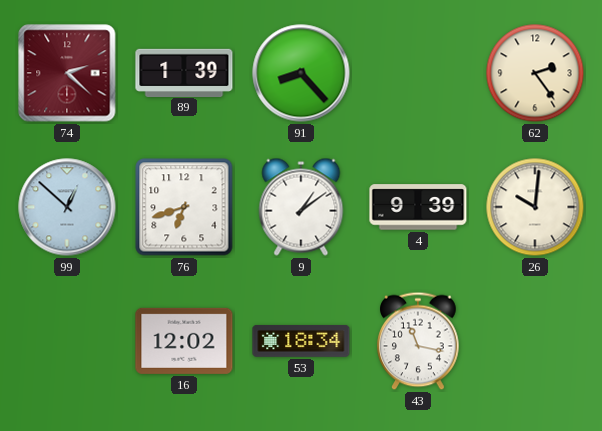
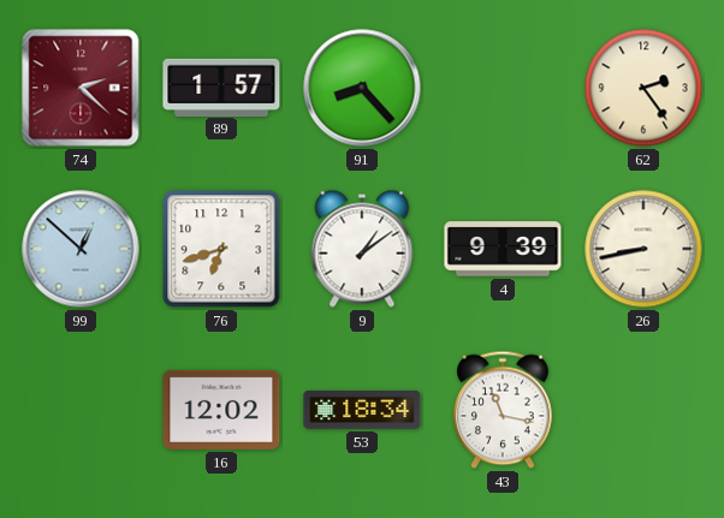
89: 1:39 -> 1:57
26: 10:01 -> 8:43
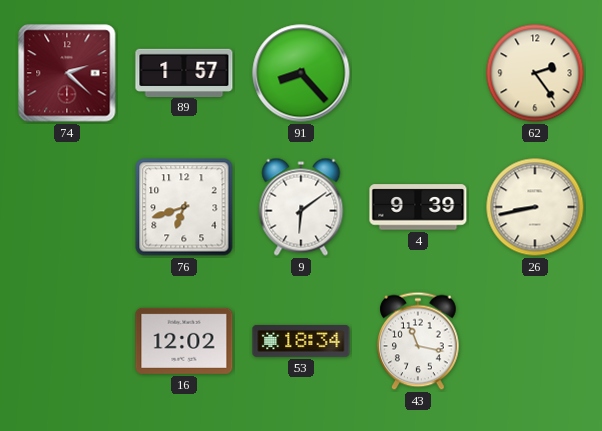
99: 12:52 -> none
9: 1:09 -> 6:09
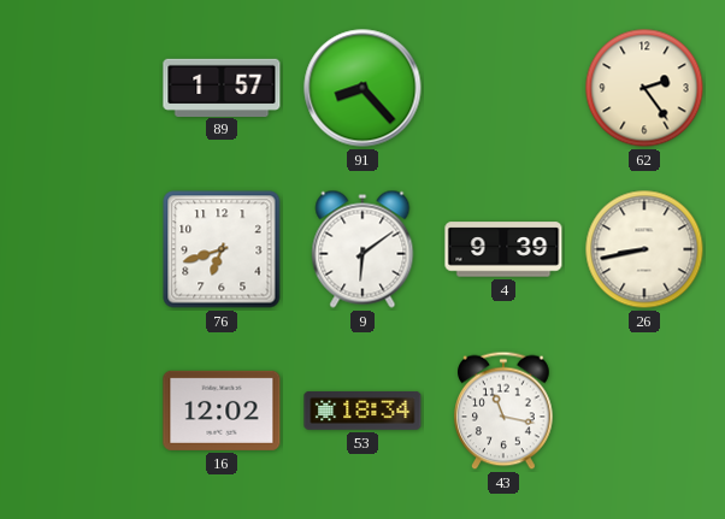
74: 2:22 -> none
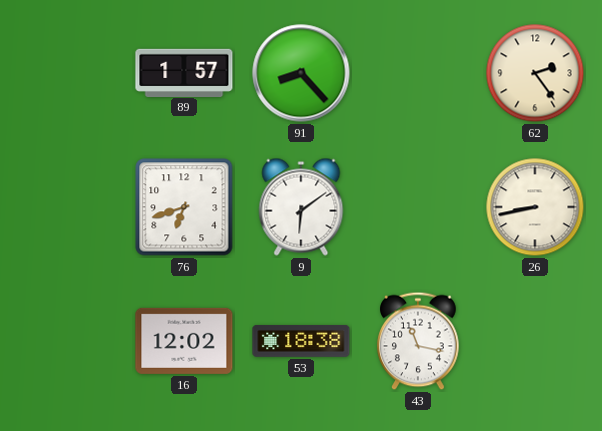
4: 9:39 -> none
53: 18:34 -> 18:38
